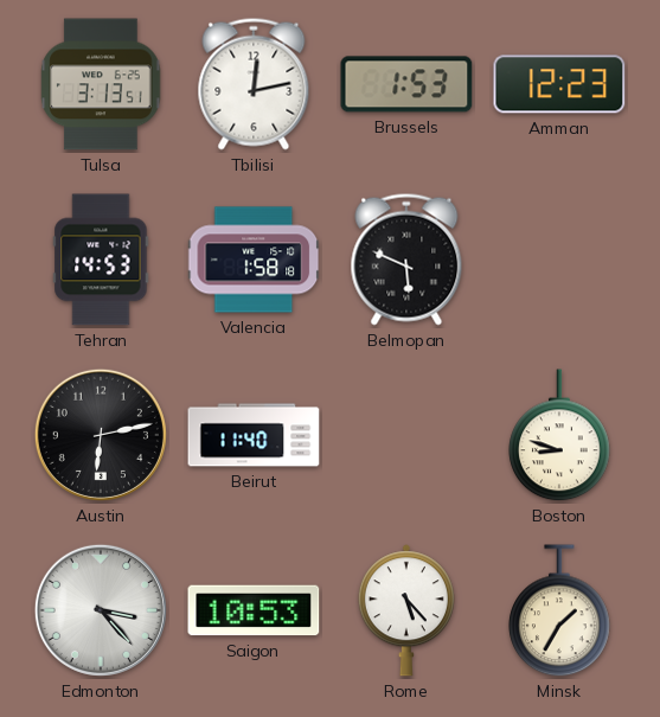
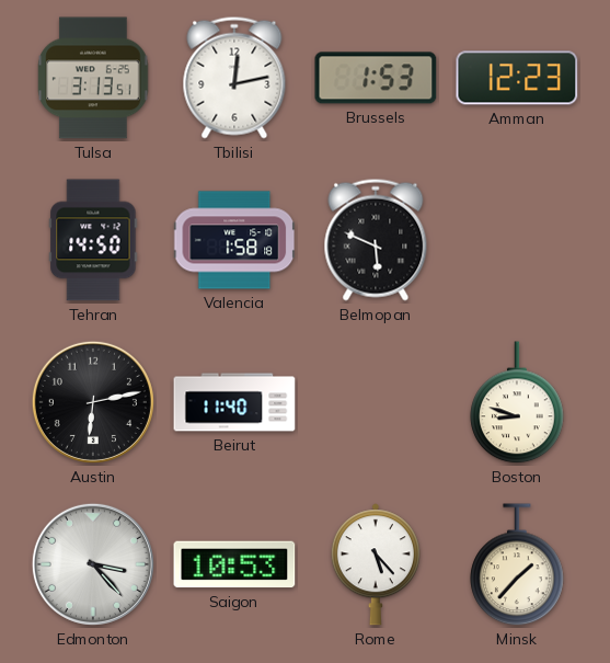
Tehran: 14:53 -> 14:50
Minsk: 1:35 -> 1:37
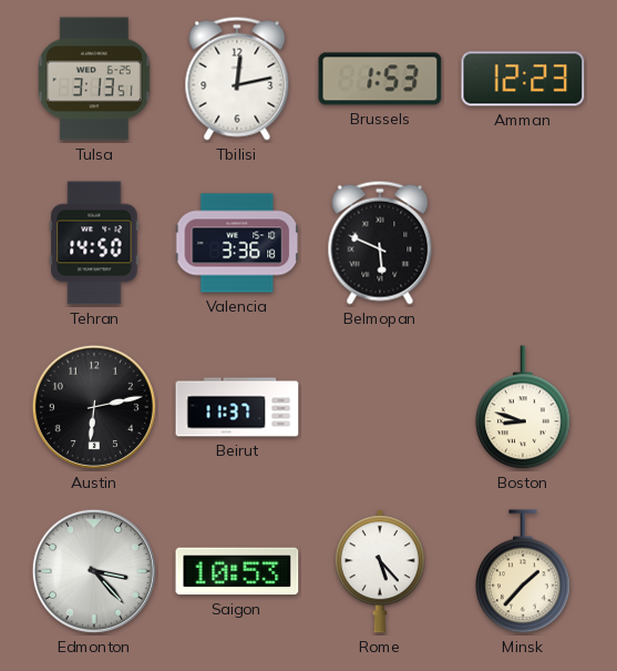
Valencia: 1:58 -> 3:36
Beirut: 11:40 -> 11:37
